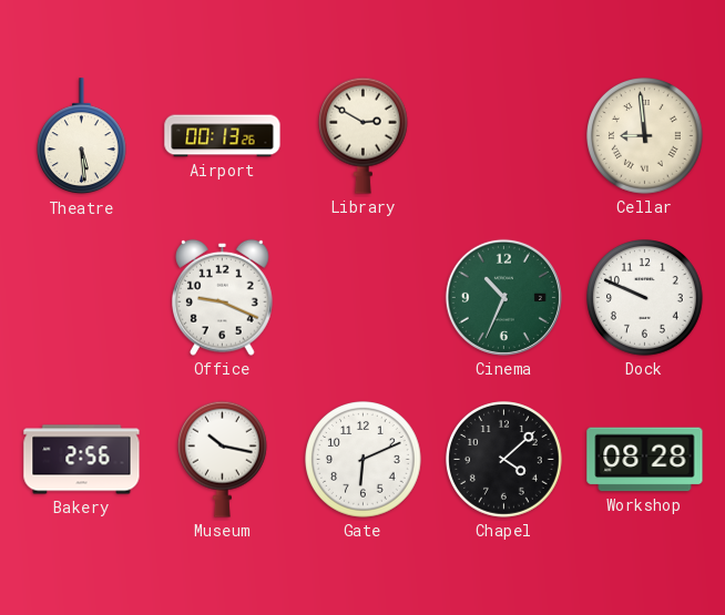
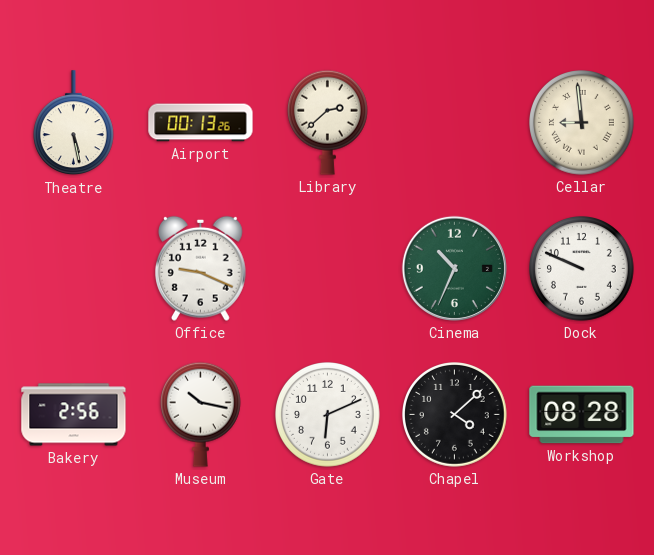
Theatre: 5:29 -> 5:28
Library: 2:50 -> 2:38
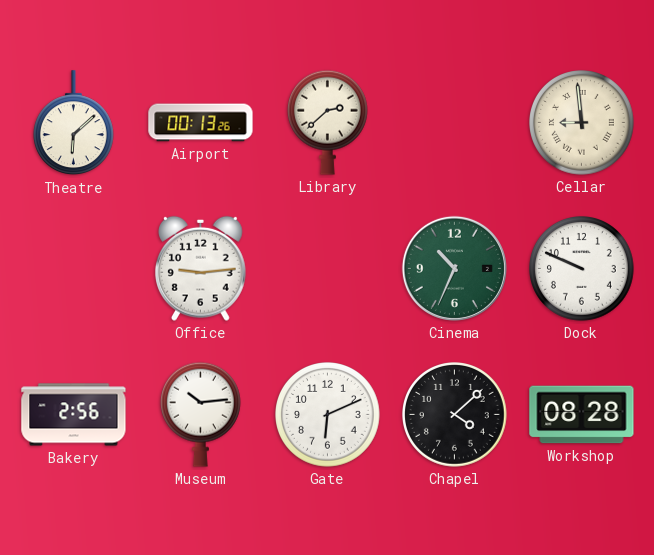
Theatre: 5:28 -> 6:08
Office: 9:19 -> 9:14
Museum: 10:17 -> 10:14
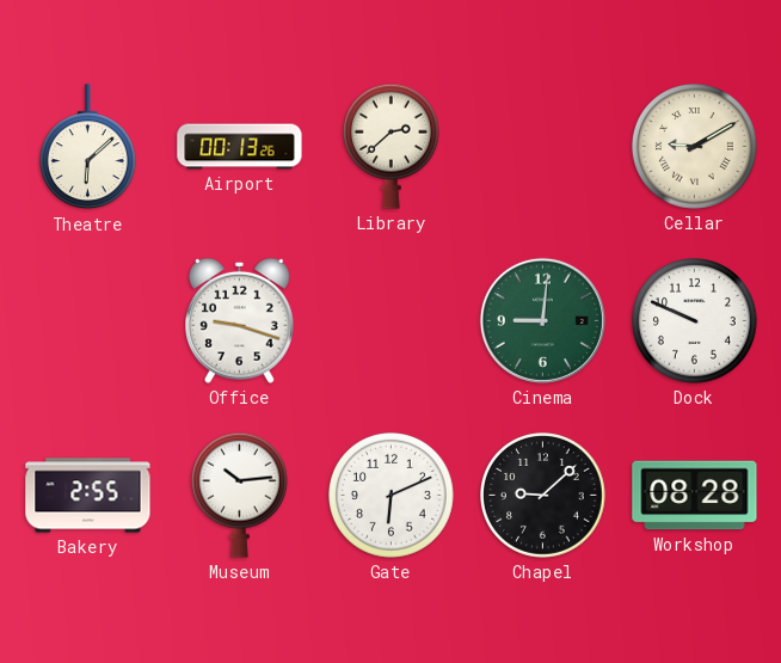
Cellar: 8:59 -> 9:10
Office: 9:14 -> 9:18
Cinema: 10:34 -> 9:01
Bakery: 2:56 -> 2:55
Chapel: 4:08 -> 9:08
